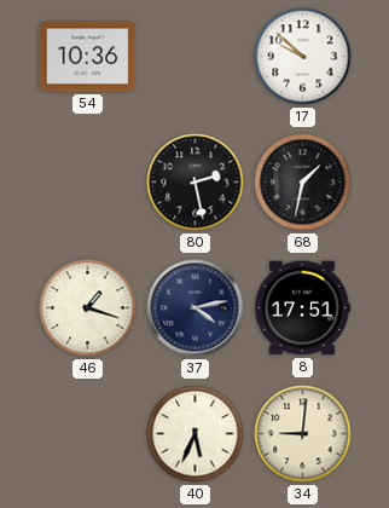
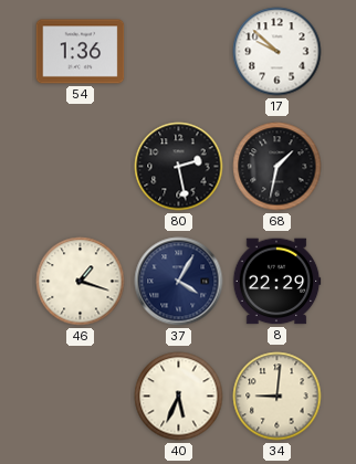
54: 10:36 -> 1:36
37: 4:13 -> 4:05
8: 17:51 -> 22:29
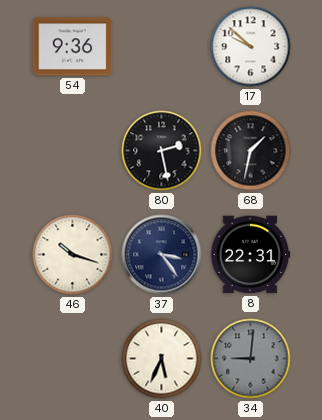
54: 1:36 -> 9:36
46: 1:18 -> 10:18
37: 4:05 -> 3:24
8: 22:29 -> 22:31
34 dial: cream -> grey
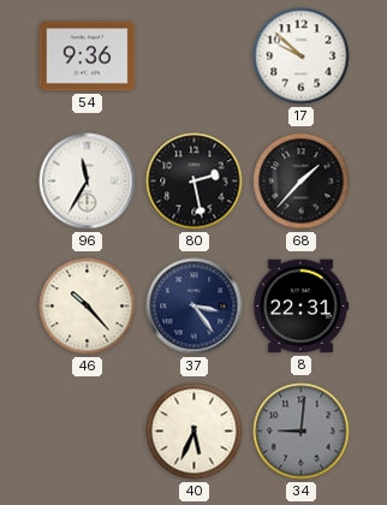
96: none -> 11:35
68: 1:32 -> 1:37
46: 10:18 -> 10:23
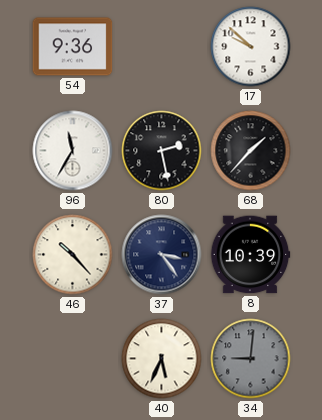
8: 22:31 -> 10:39
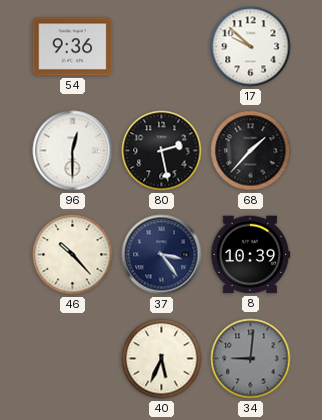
96: 11:35 -> 12:30
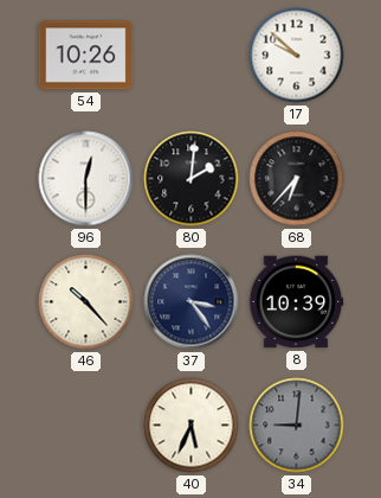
54: 9:36 -> 10:26
80: 2:28 -> 2:01
68: 1:37 -> 6:37
